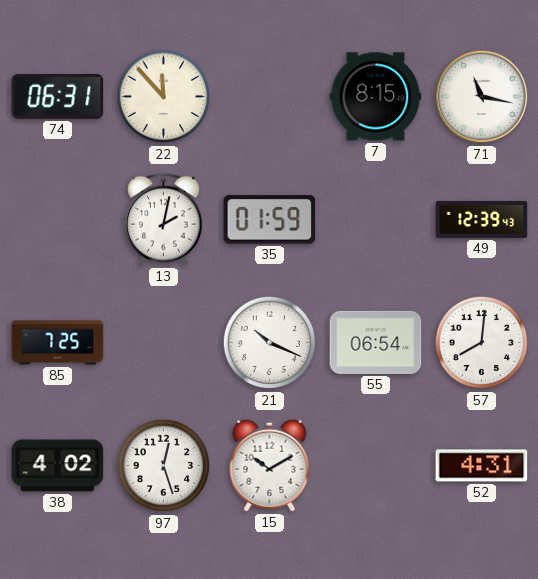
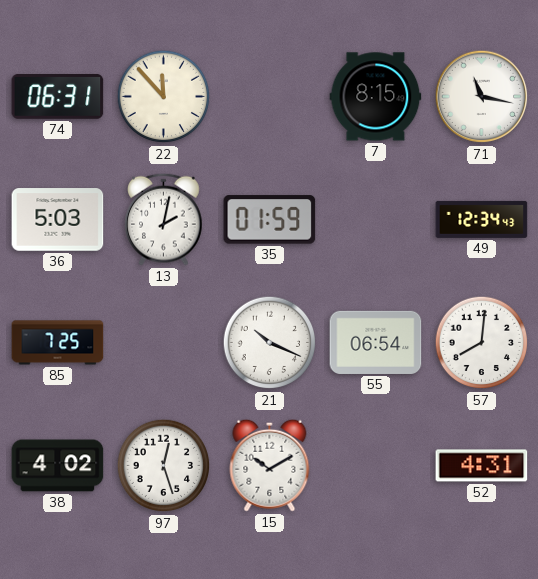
36: none -> 5:03
49: 12:39 -> 12:34
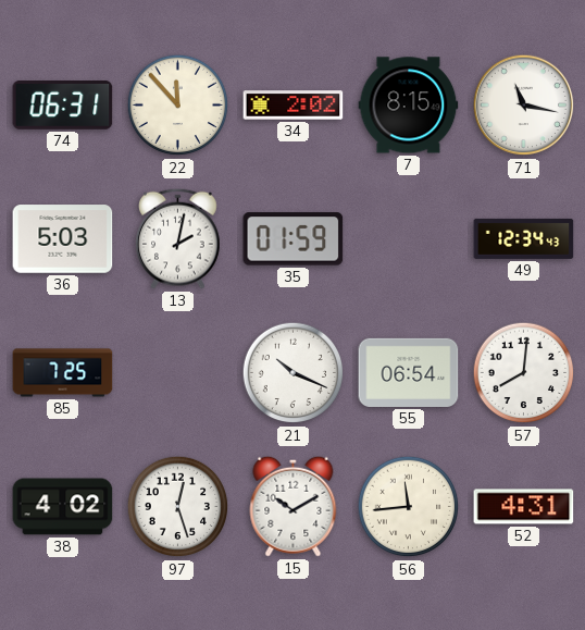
34: none -> 2:02
56: none -> 11:44
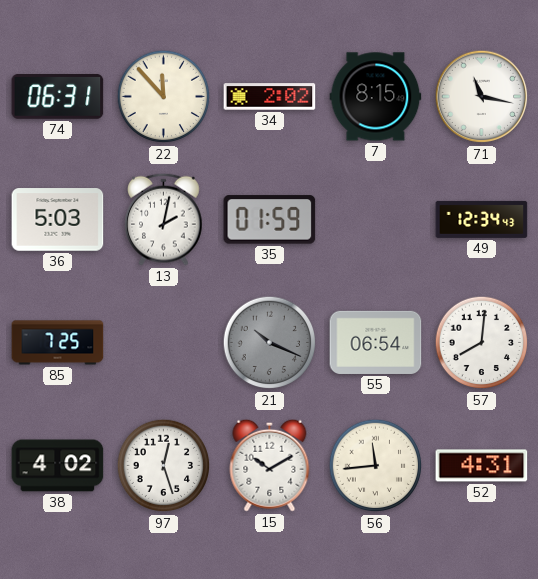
21 dial: white -> grey
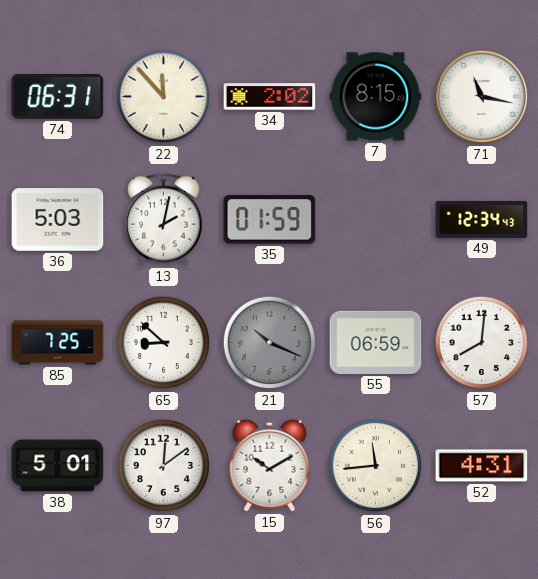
65: none -> 8:52
55: 06:54 -> 06:59
38: 4:02 -> 5:01
97: 12:27 -> 12:09
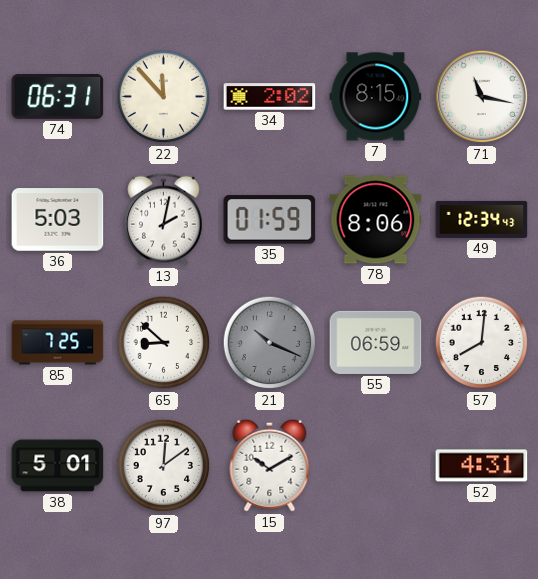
78: none -> 8:06
56: 11:44 -> none
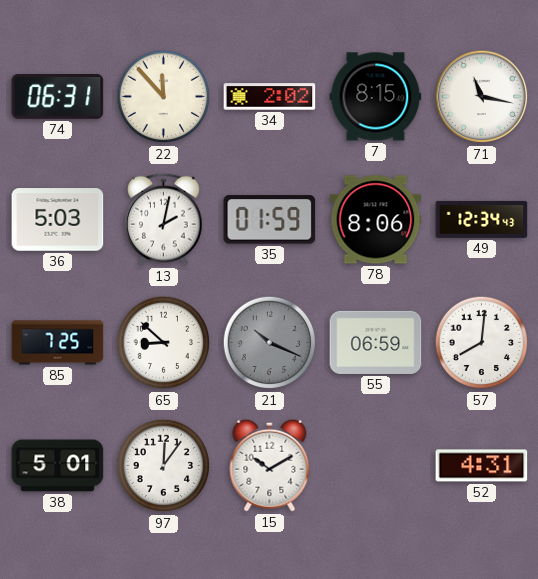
97: 12:09 -> 12:06
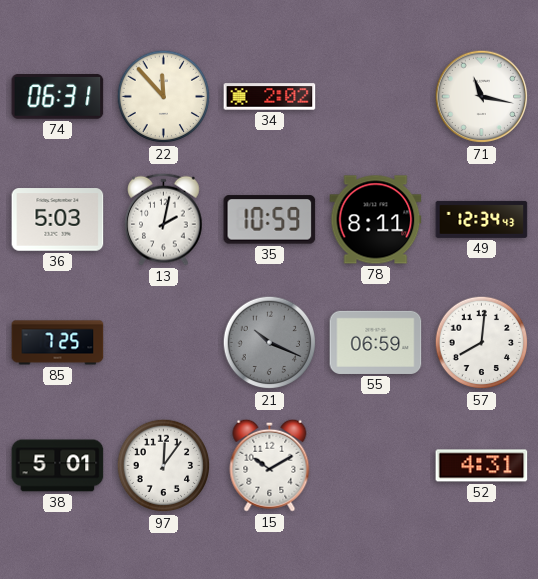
7: 8:15 -> none
35: 01:59 -> 10:59
78: 8:06 -> 8:11
65: 8:52 -> none
